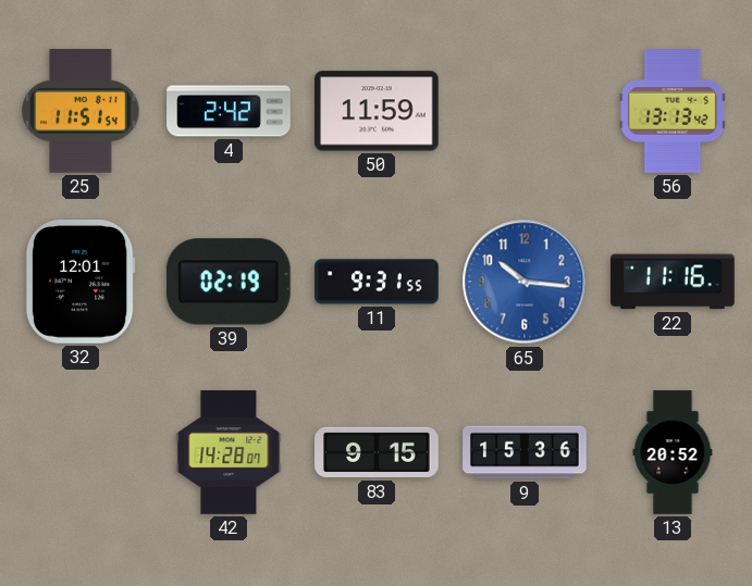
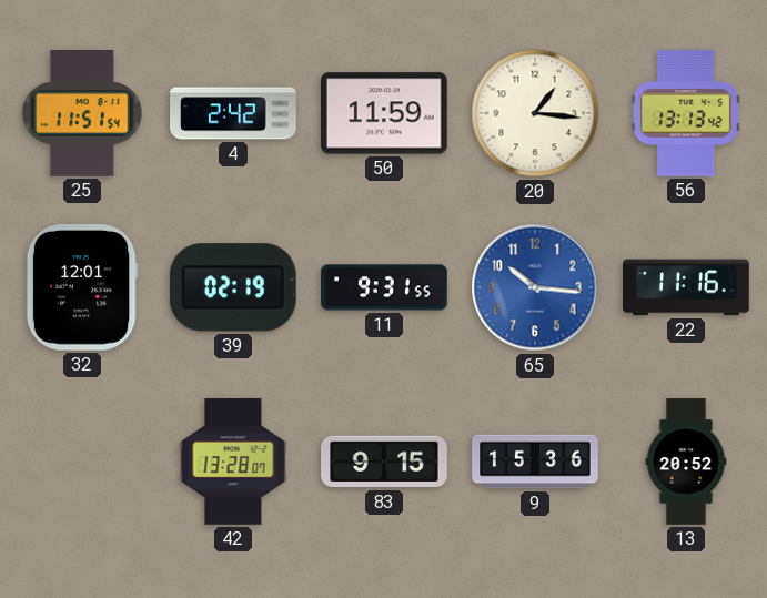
20: none -> 1:16
42: 14:28 -> 13:28
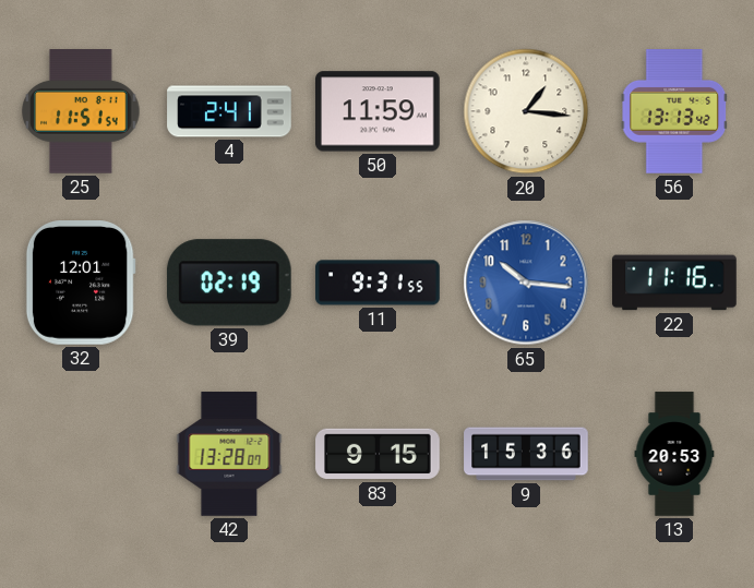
4: 2:42 -> 2:41
13: 20:52 -> 20:53
